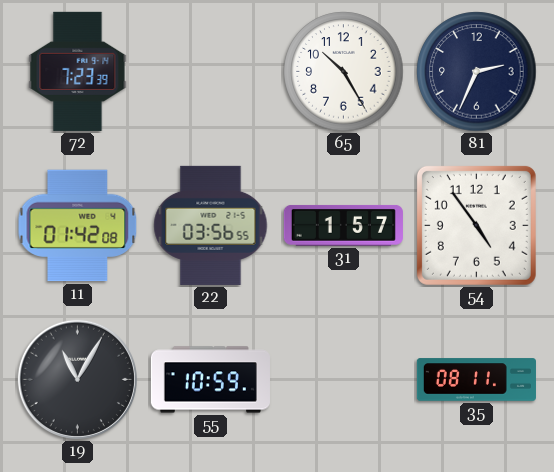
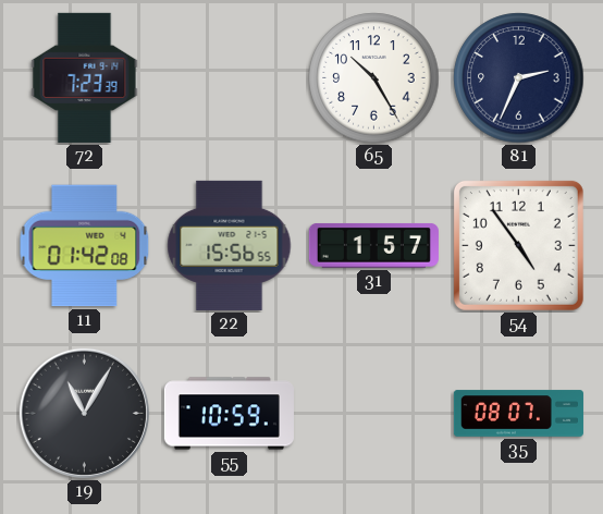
22: 03:56 -> 15:56
35: 08:11 -> 08:07
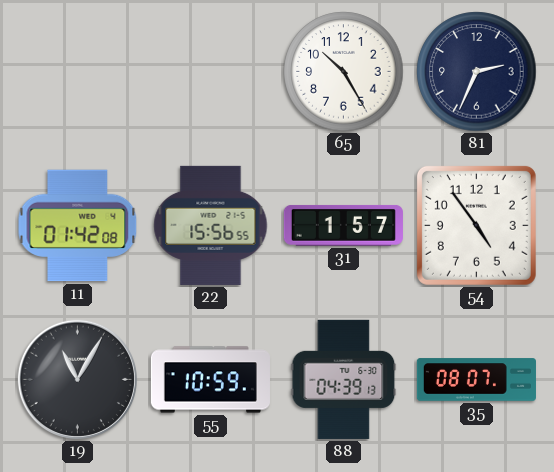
72: 7:23 -> none
88: none -> 04:39
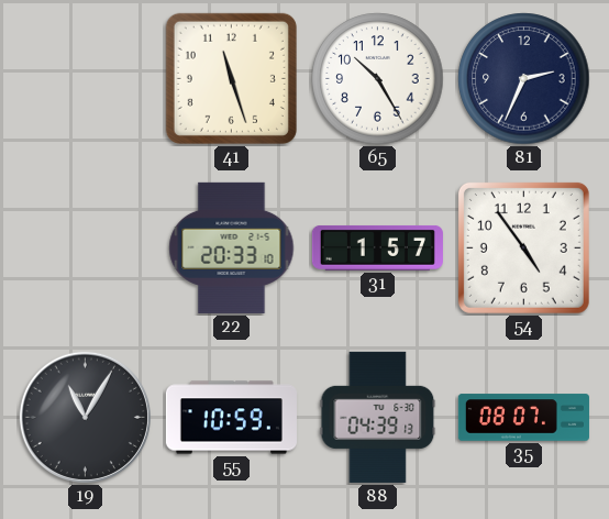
41: none -> 11:27
11: 01:42 -> none
22: 15:56 -> 20:33
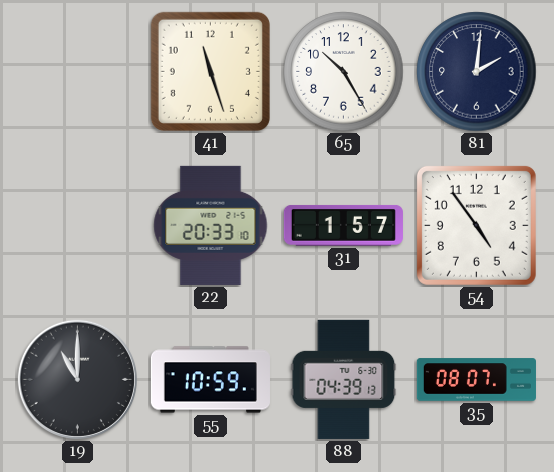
81: 2:34 -> 2:01
19: 11:05 -> 11:00
